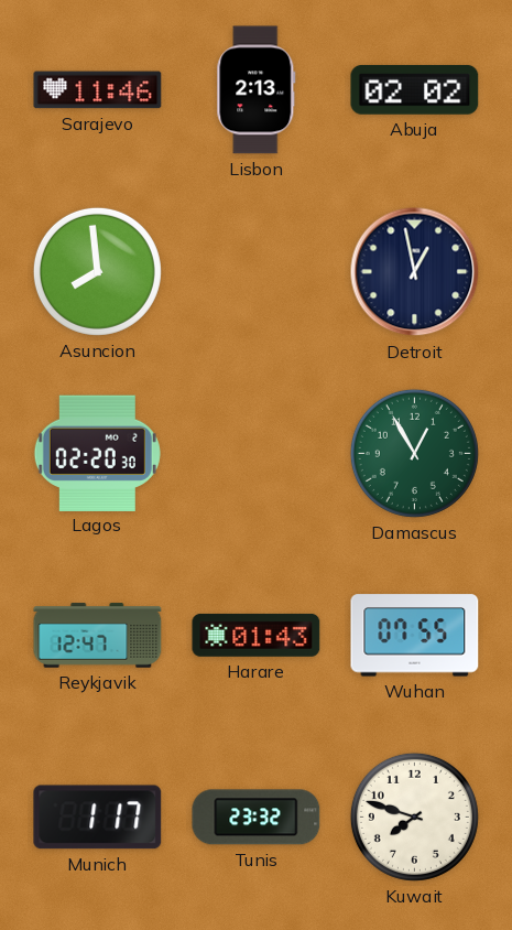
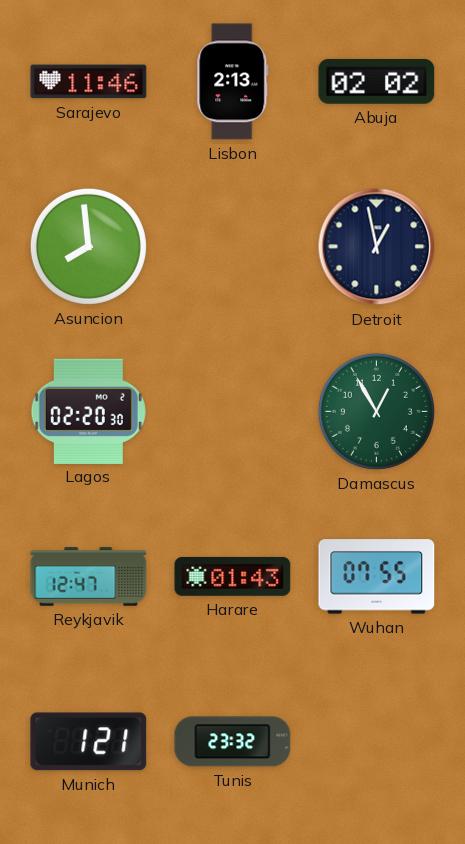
Munich: 1:17 -> 1:21
Kuwait: 7:48 -> none
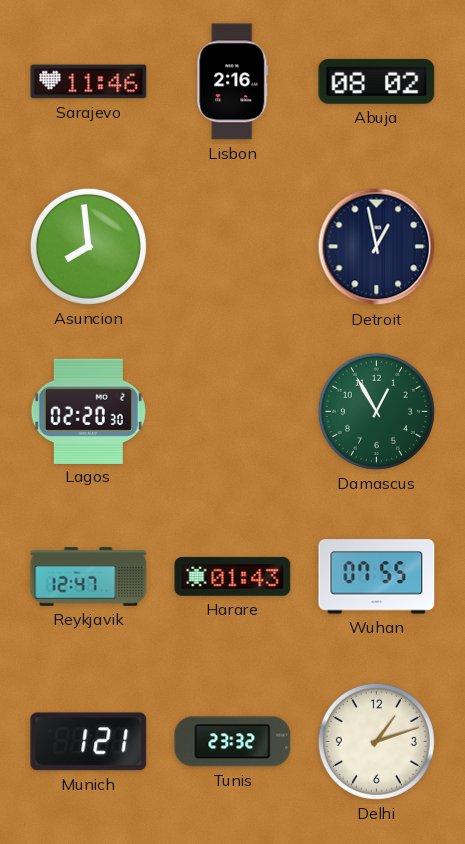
Lisbon: 2:13 -> 2:16
Abuja: 02:02 -> 08:02
Delhi: none -> 1:12
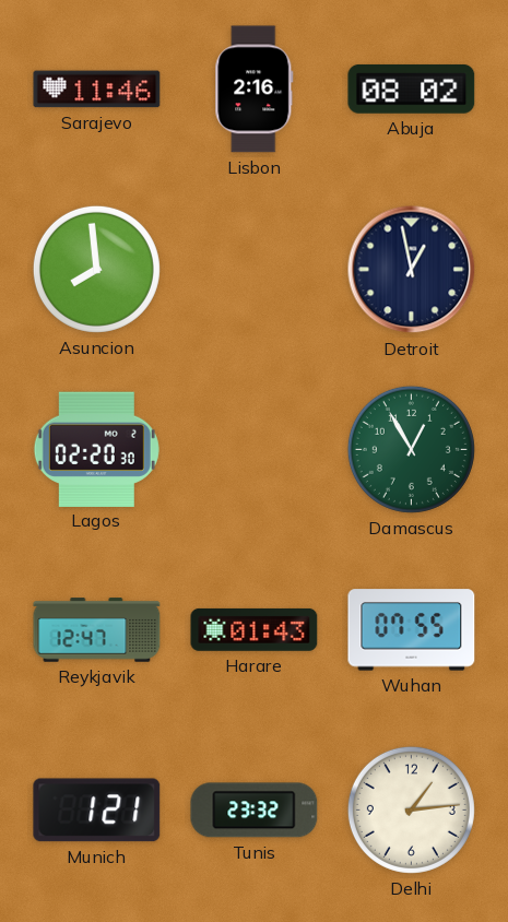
Delhi: 1:12 -> 1:14
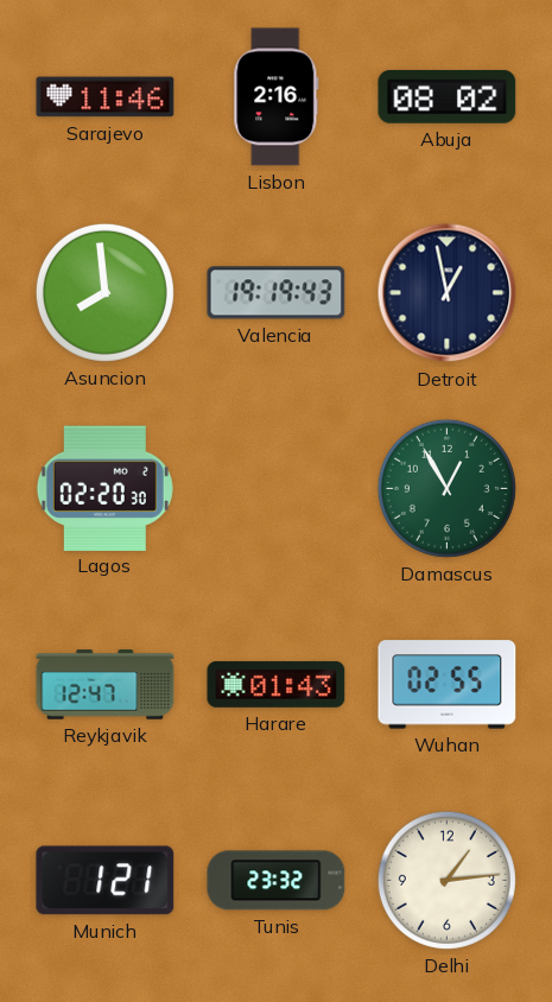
Valencia: none -> 19:19
Wuhan: 07:55 -> 02:55
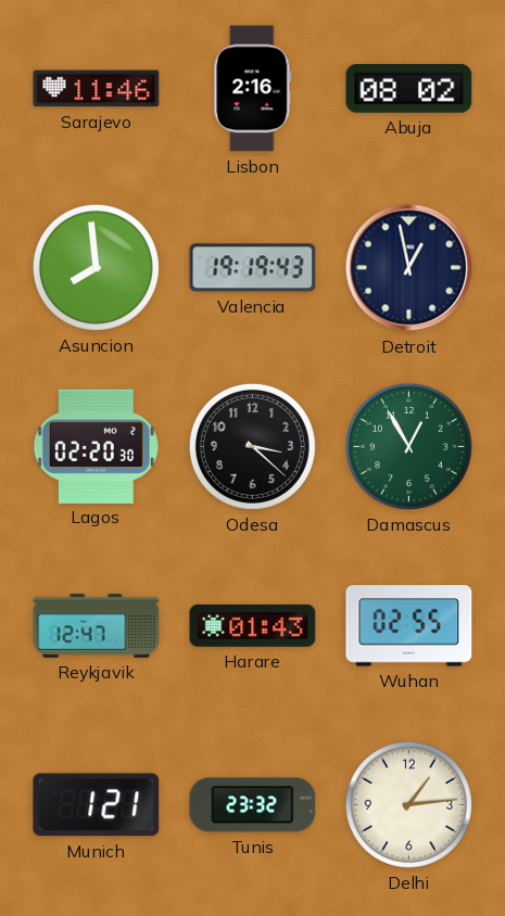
Odesa: none -> 3:22
